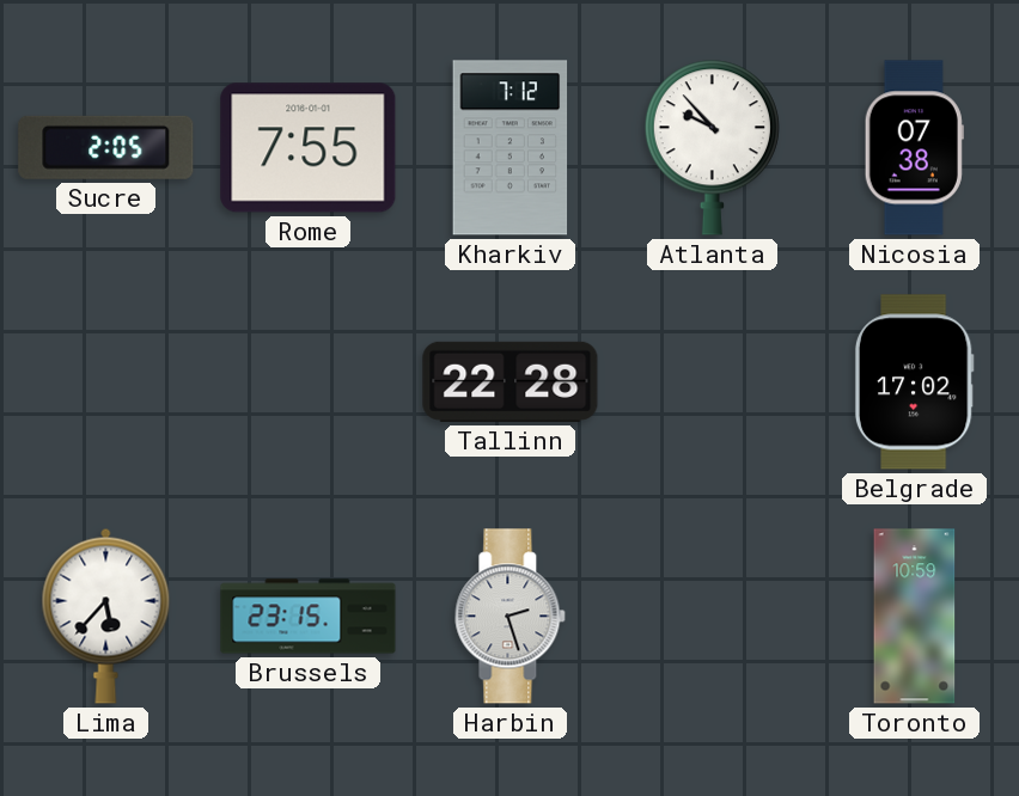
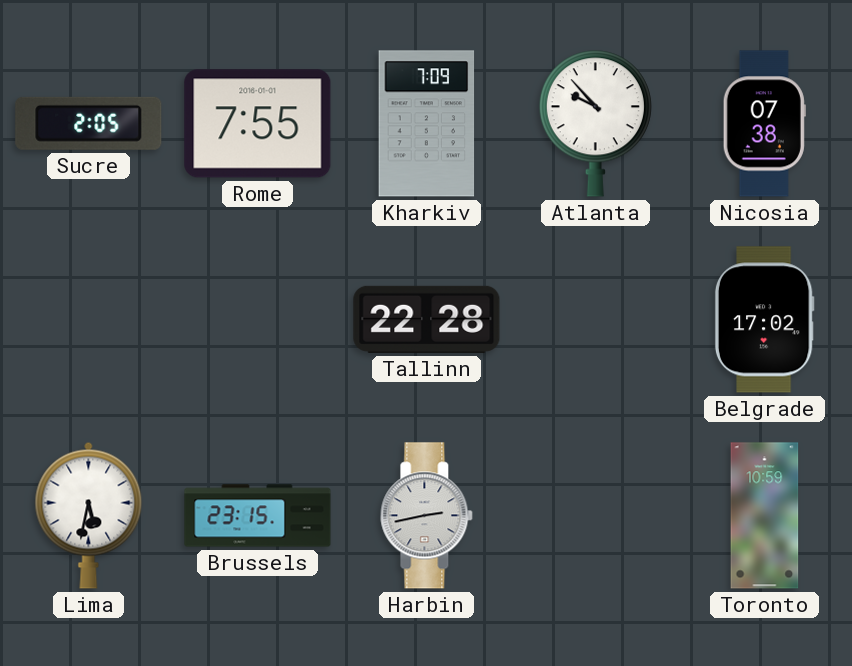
Kharkiv: 7:12 -> 7:09
Lima: 5:37 -> 5:32
Harbin: 2:27 -> 2:43
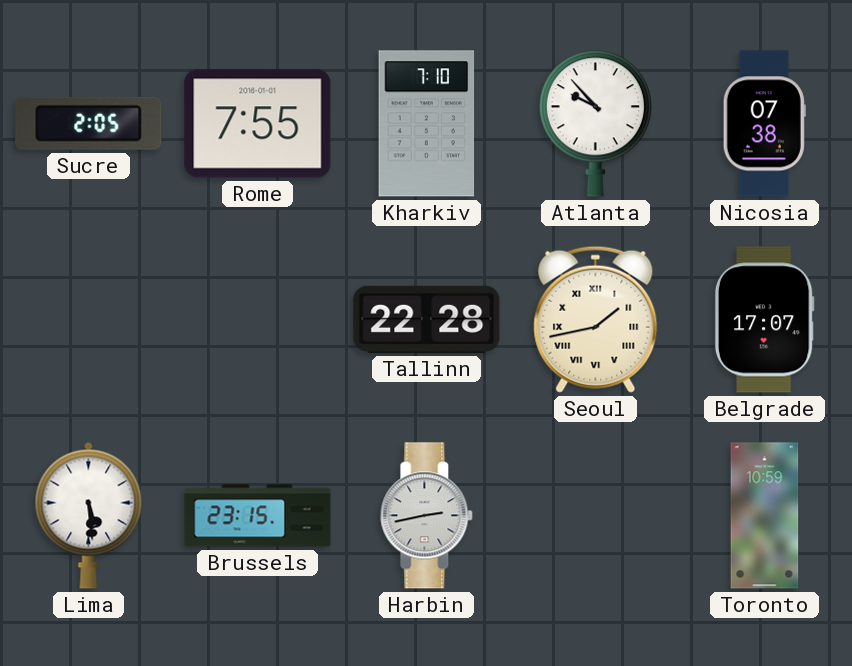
Kharkiv: 7:09 -> 7:10
Seoul: none -> 1:43
Belgrade: 17:02 -> 17:07
Lima: 5:32 -> 5:29
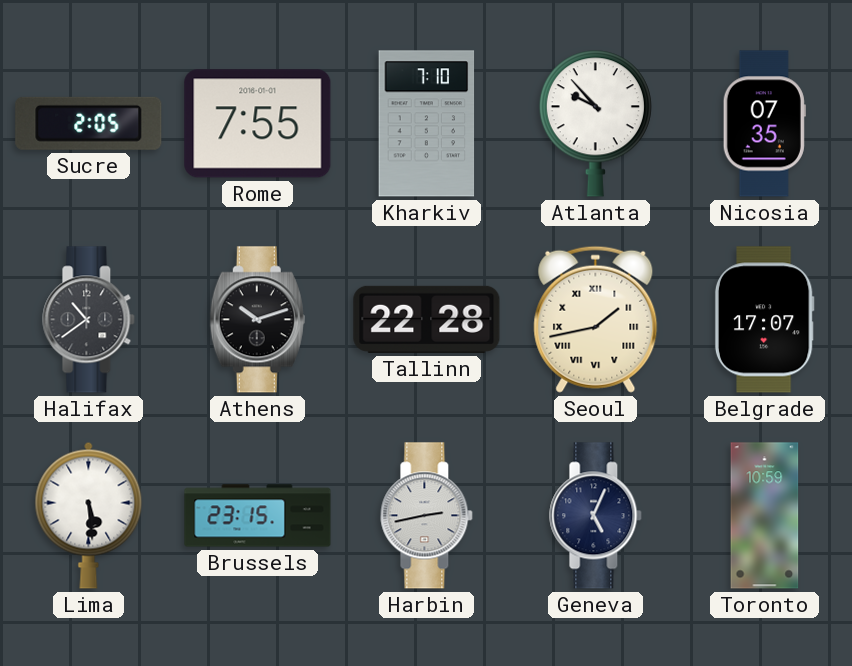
Nicosia: 07:38 -> 07:35
Halifax: none -> 10:39
Athens: none -> 10:12
Geneva: none -> 5:04
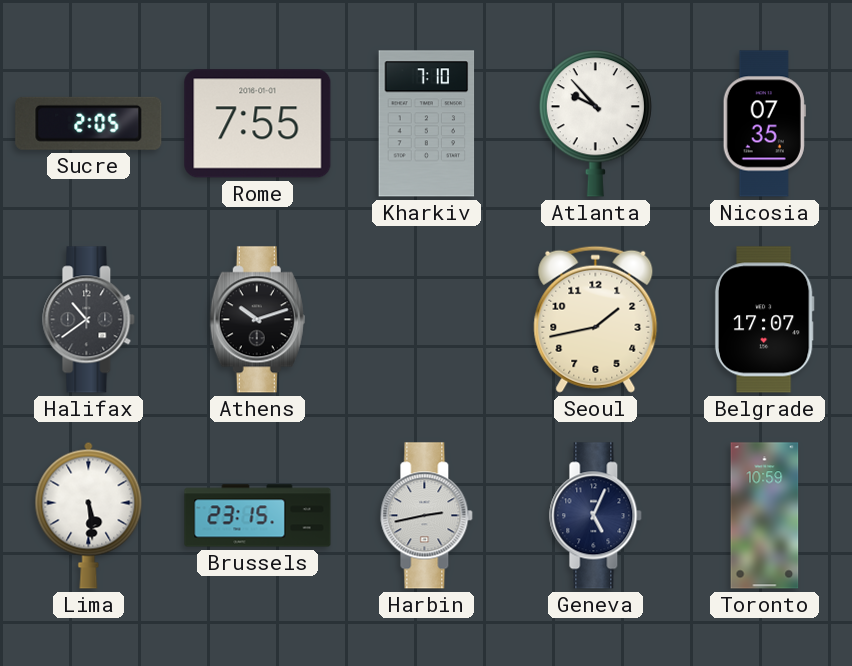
Tallinn: 22:28 -> none
Seoul numerals: Roman -> Arabic
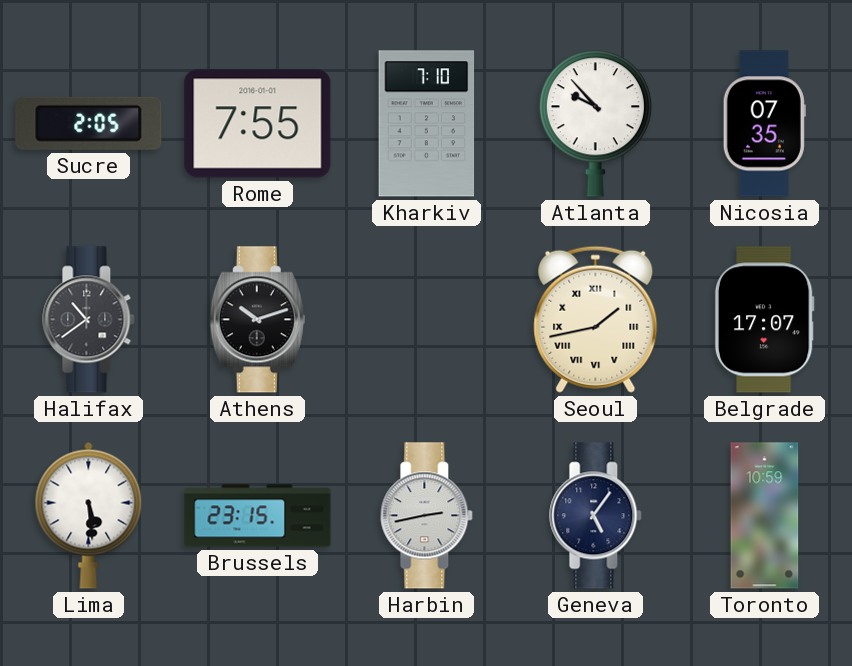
Seoul numerals: Arabic -> Roman
Geneva: 5:04 -> 5:06
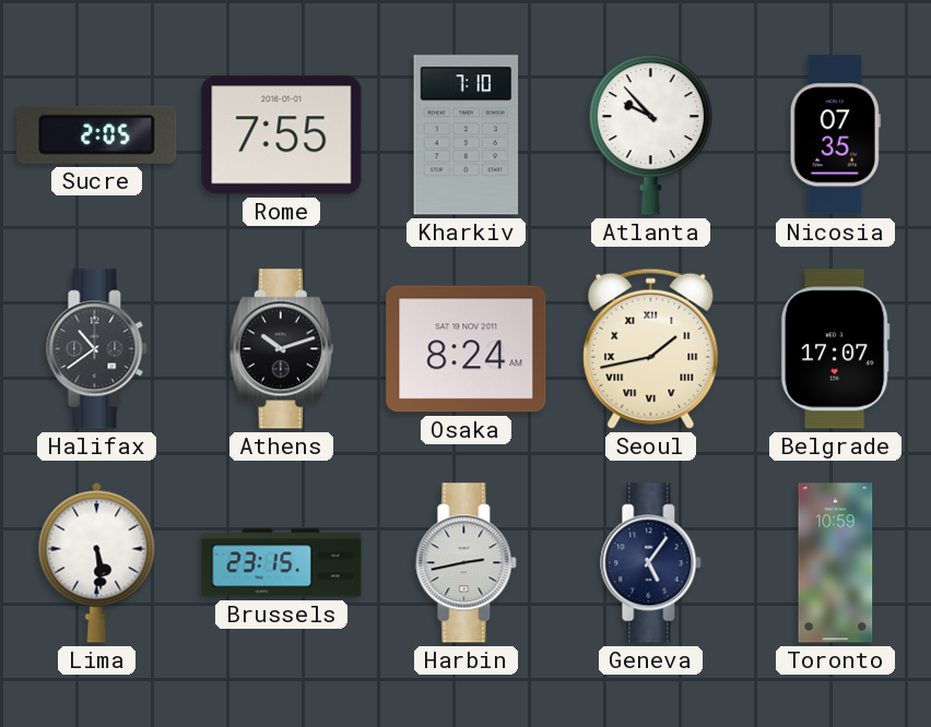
Osaka: none -> 8:24
